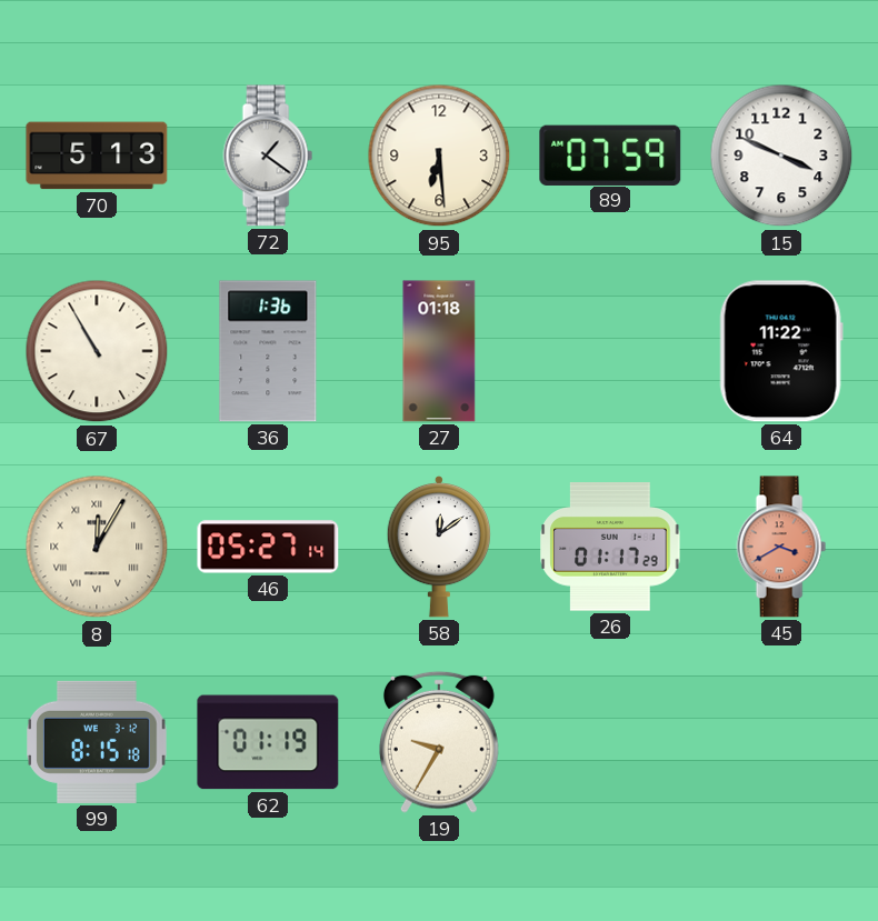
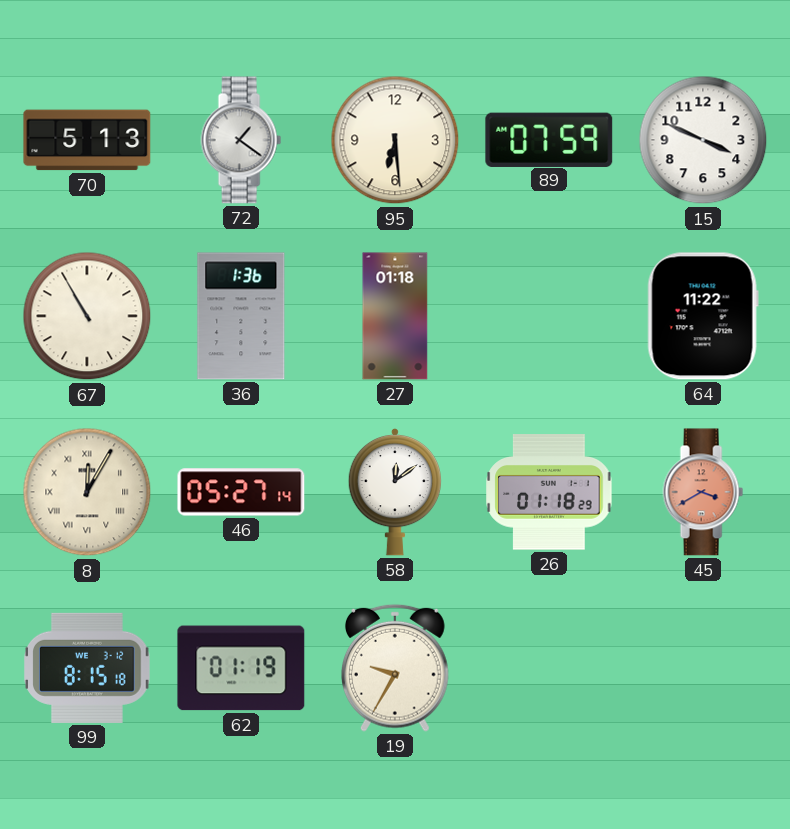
26: 01:17 -> 01:18
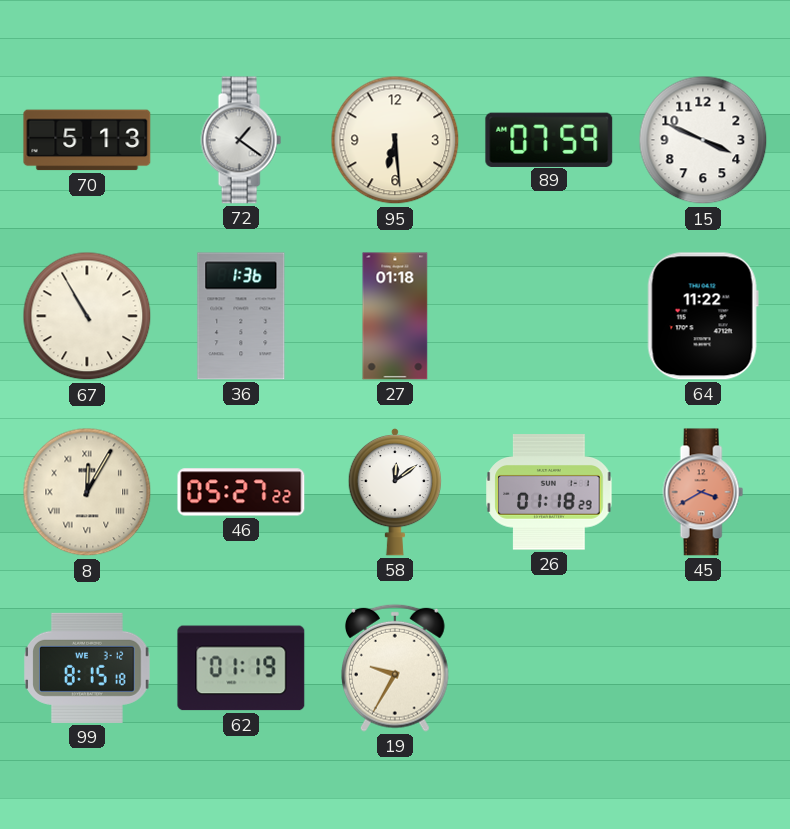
46: 05:27:14 -> 05:27:22
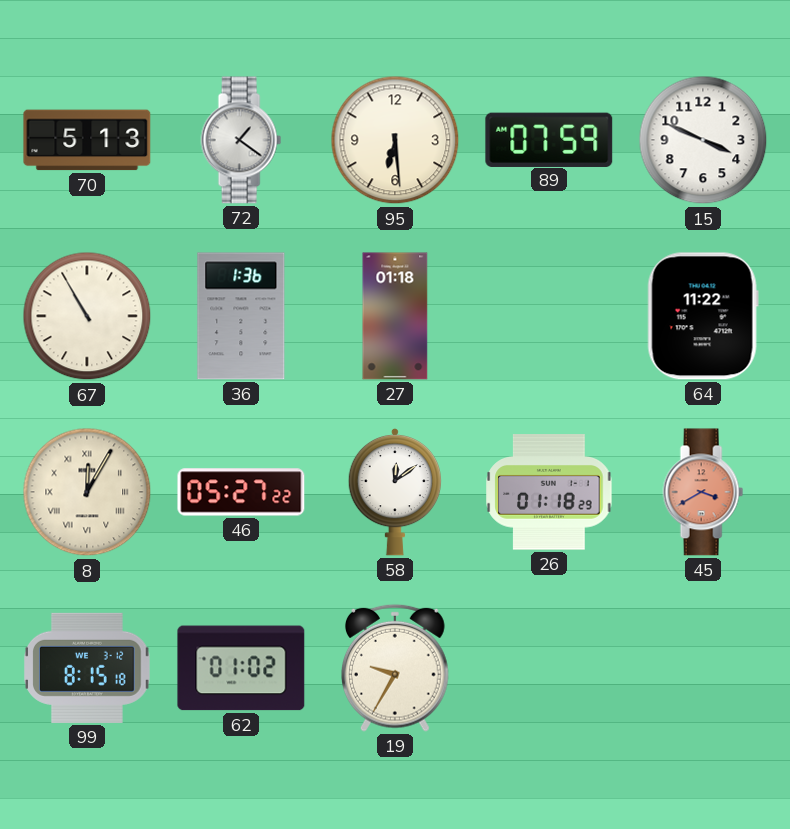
62: 01:19 -> 01:02
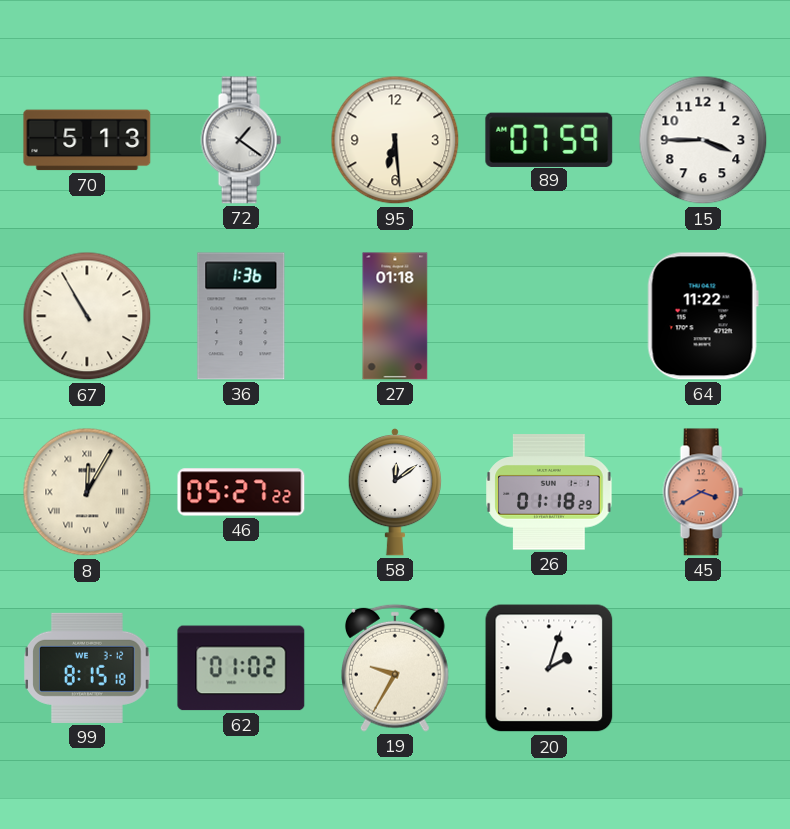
15: 3:49 -> 3:45
20: none -> 2:03
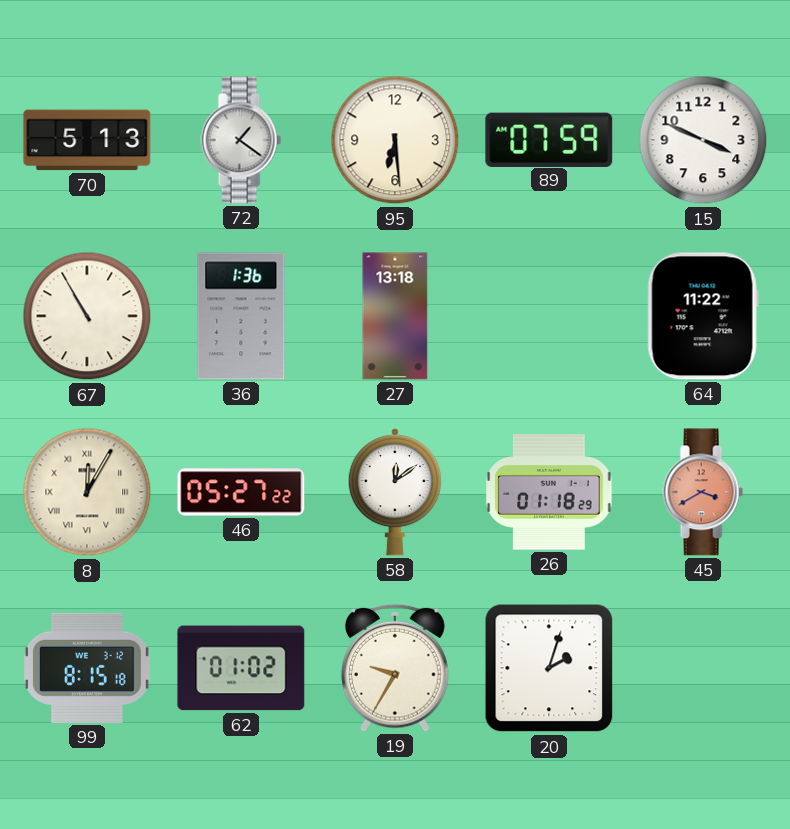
15: 3:45 -> 3:49
27: 01:18 -> 13:18
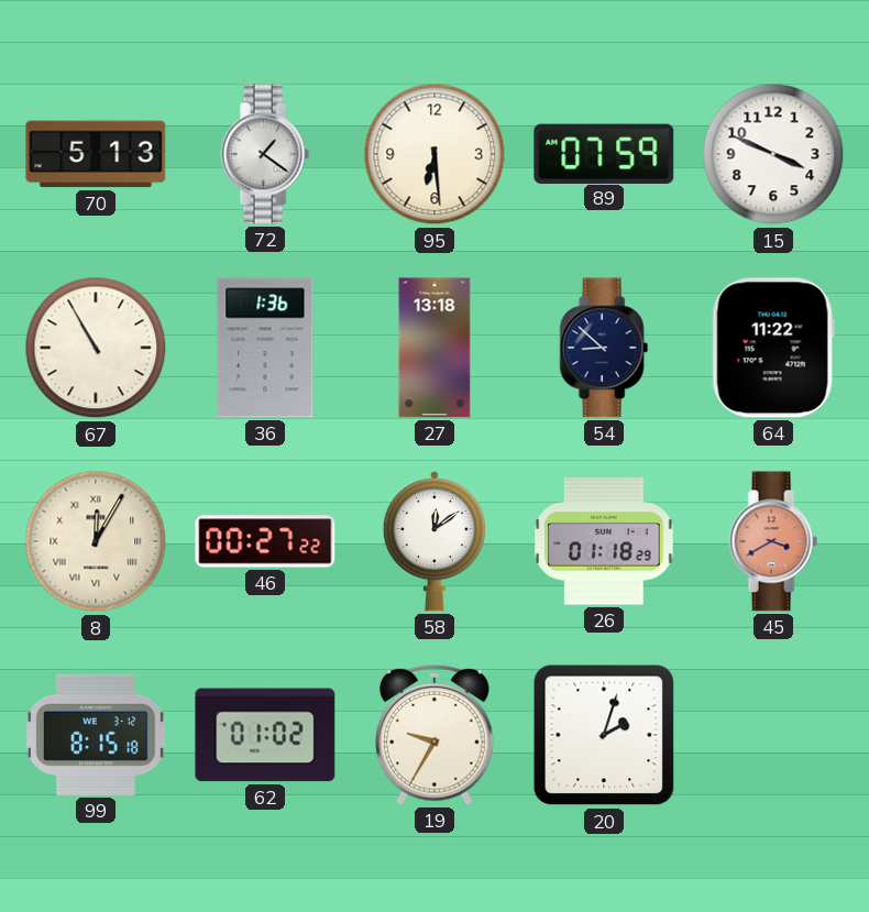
54: none -> 8:52
46: 05:27 -> 00:27
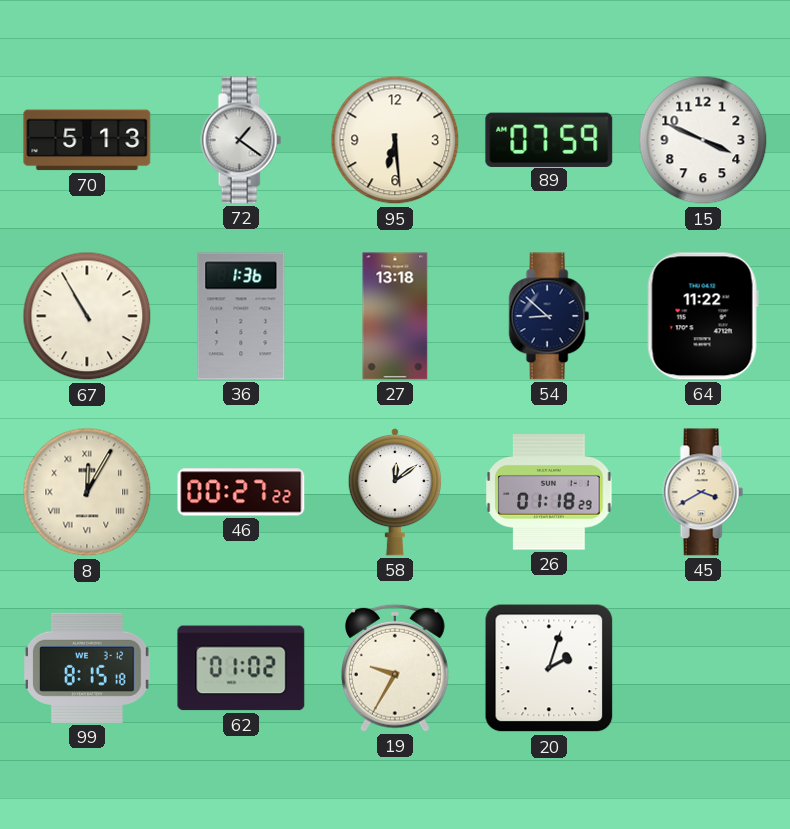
45 dial: salmon -> cream
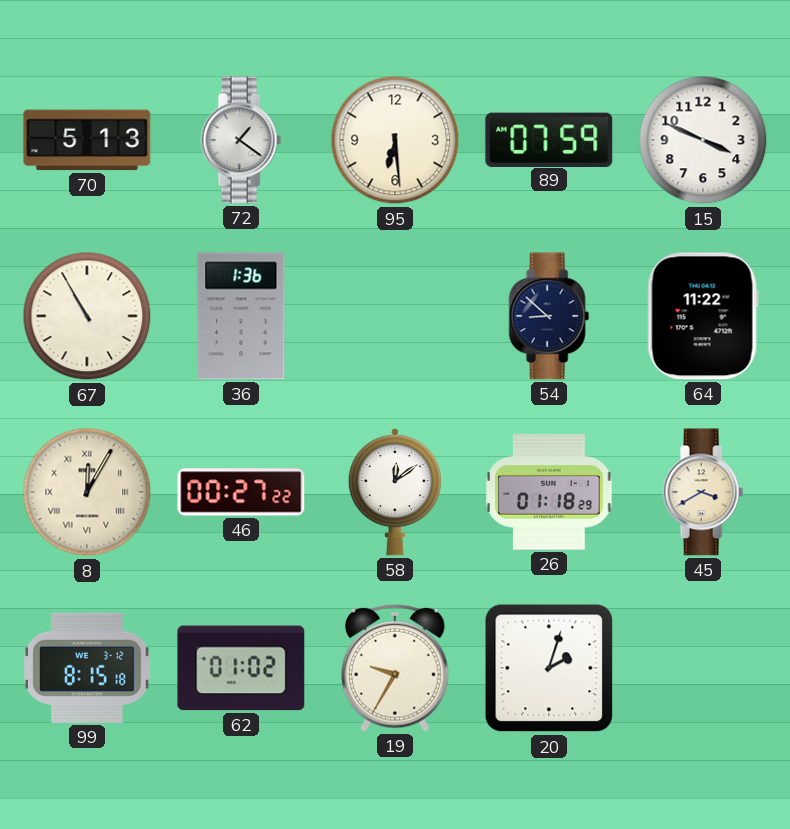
27: 13:18 -> none
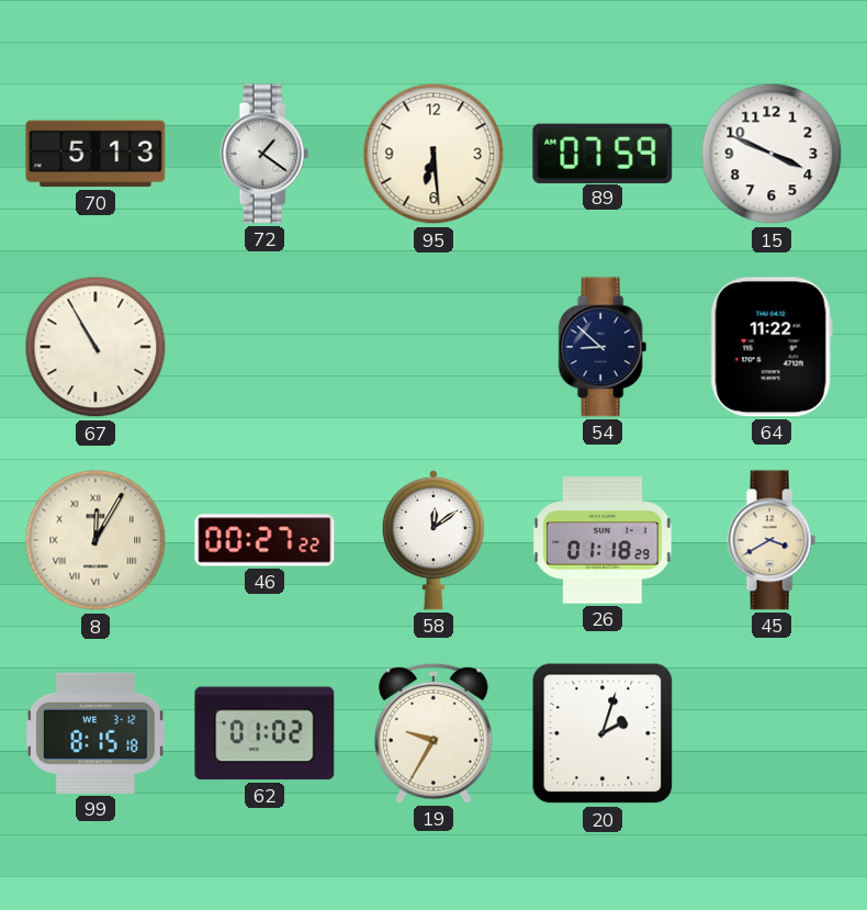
36: 1:36 -> none
